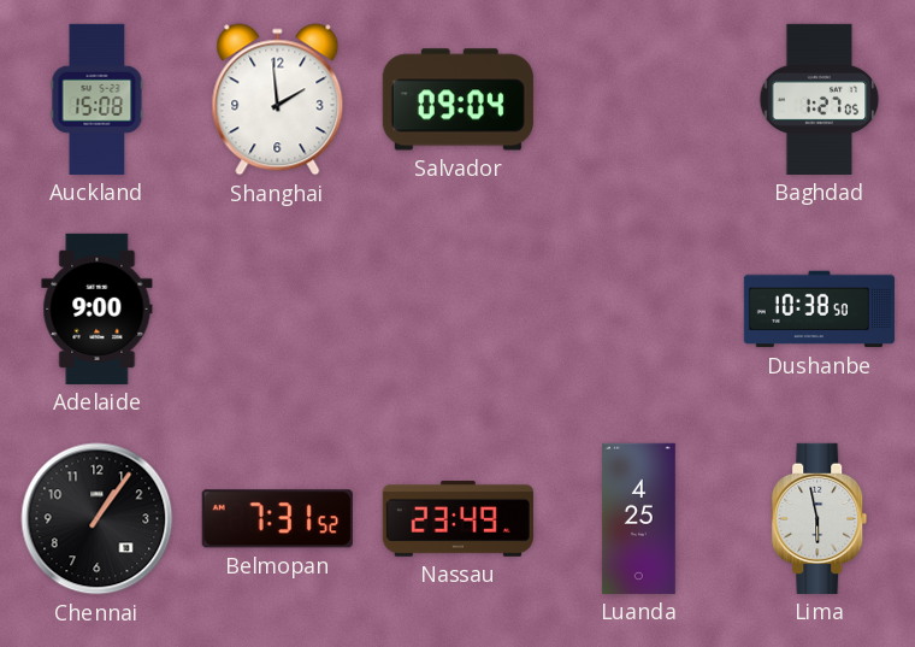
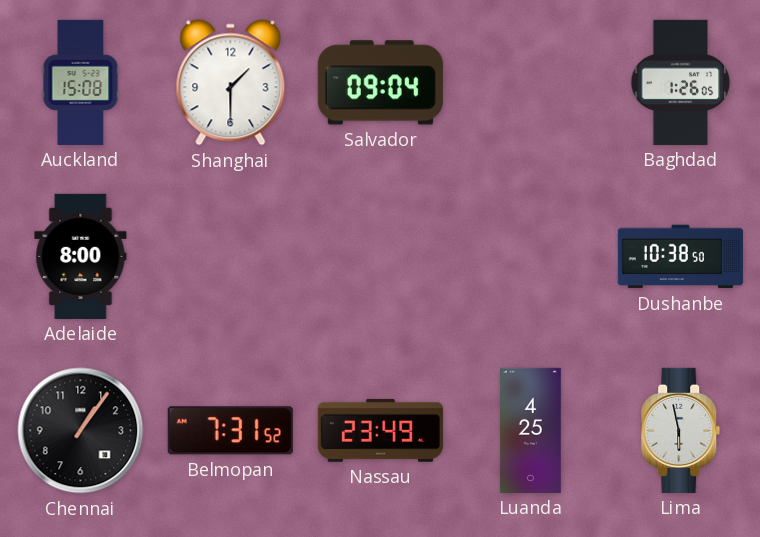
Shanghai: 1:59 -> 1:30
Baghdad: 1:27 -> 1:26
Adelaide: 9:00 -> 8:00
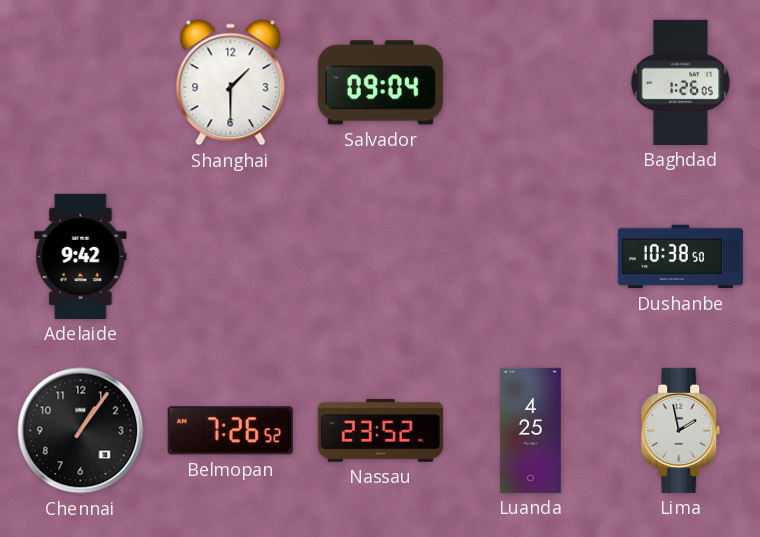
Auckland: 15:08 -> none
Adelaide: 8:00 -> 9:42
Belmopan: 7:31 -> 7:26
Nassau: 23:49 -> 23:52
Lima: 5:58 -> 1:58
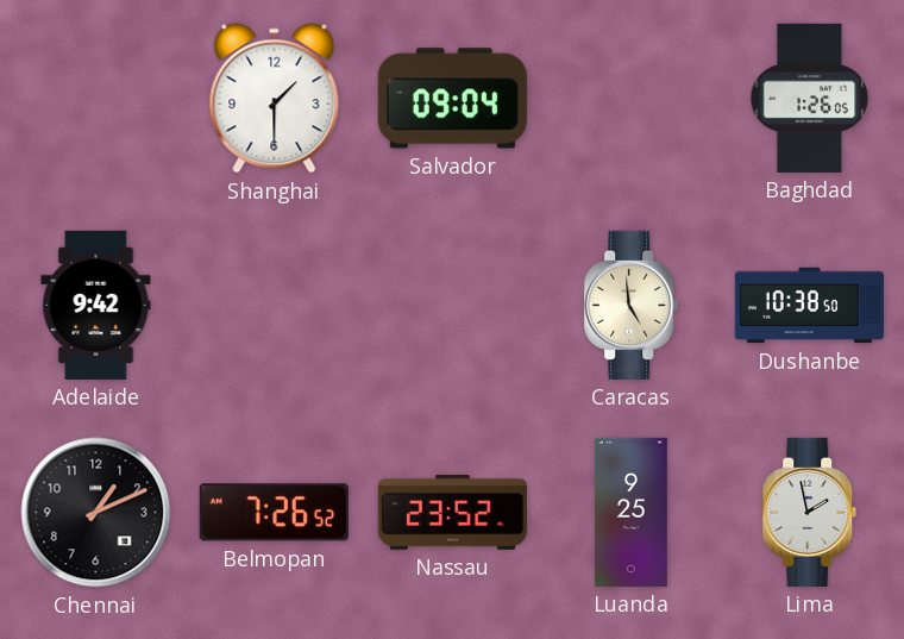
Caracas: none -> 4:59
Chennai: 1:06 -> 1:11
Luanda: 4:25 -> 9:25
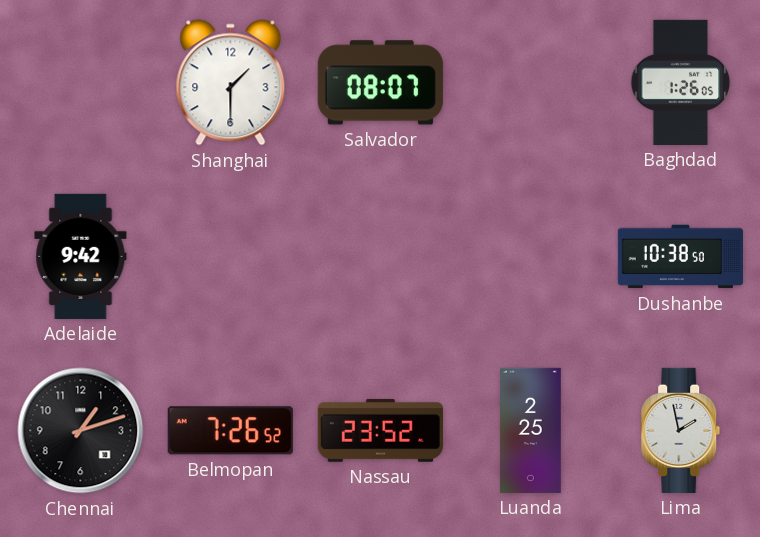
Salvador: 09:04 -> 08:07
Caracas: 4:59 -> none
Chennai: 1:11 -> 1:12
Luanda: 9:25 -> 2:25
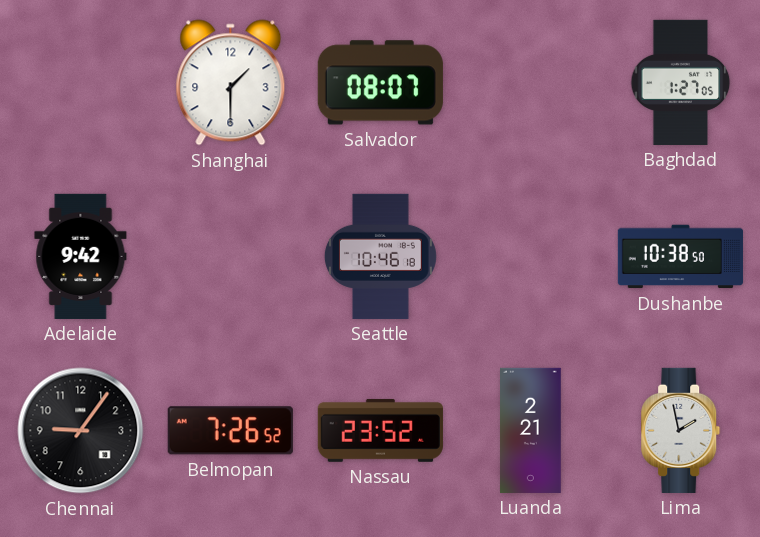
Baghdad: 1:26 -> 1:27
Seattle: none -> 10:46
Chennai: 1:12 -> 9:06
Luanda: 2:25 -> 2:21
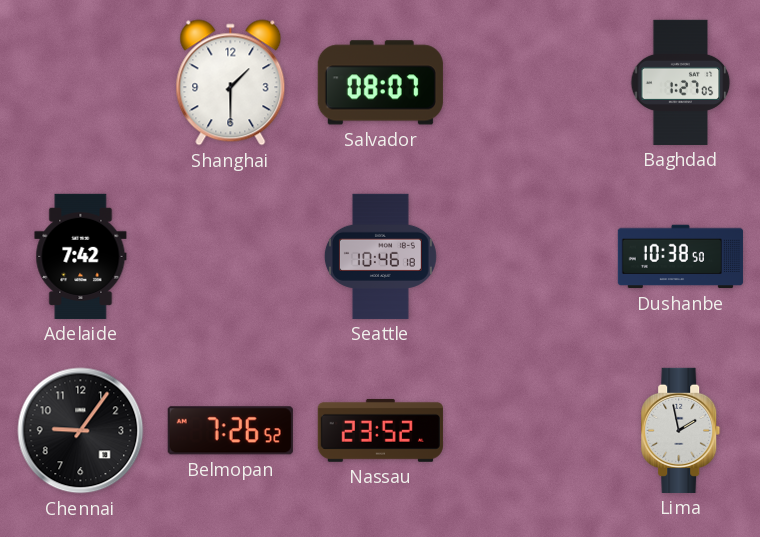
Adelaide: 9:42 -> 7:42
Luanda: 2:21 -> none
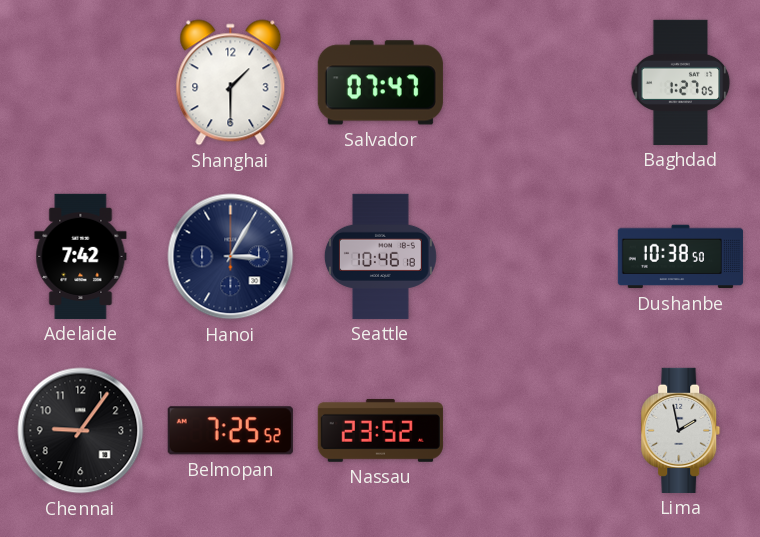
Salvador: 08:07 -> 07:47
Hanoi: none -> 3:05
Belmopan: 7:26 -> 7:25
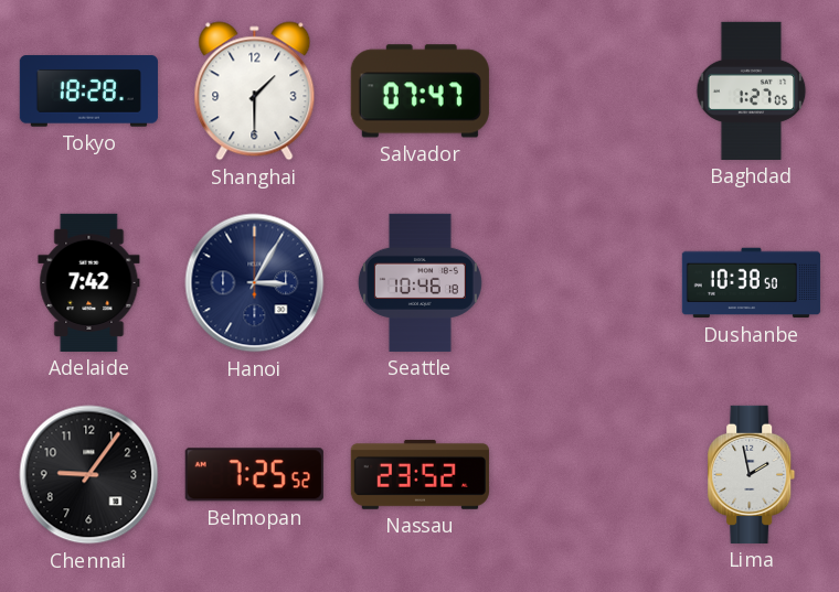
Tokyo: none -> 18:28
